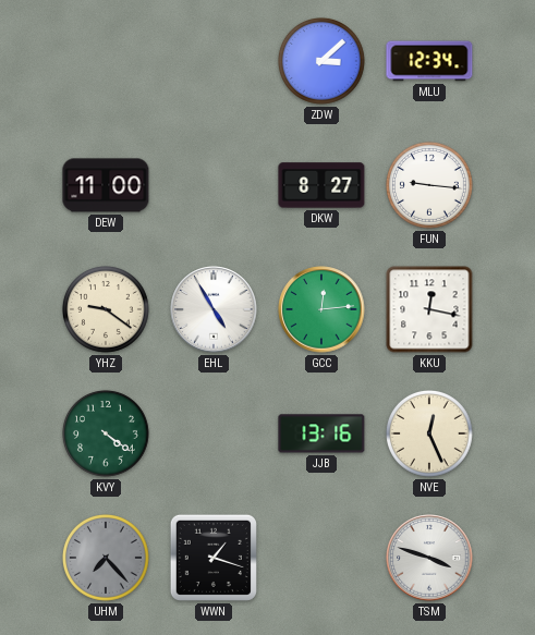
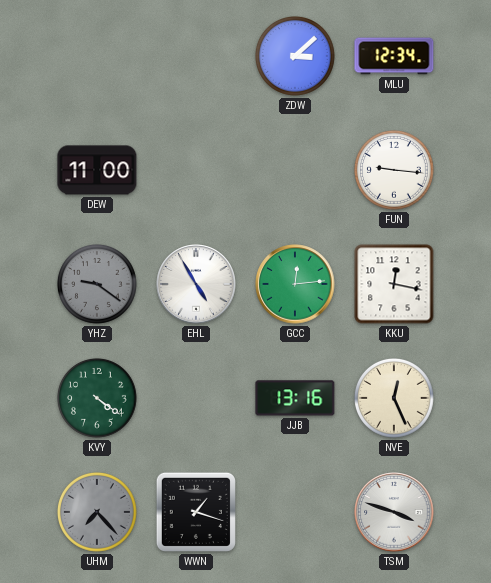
DKW: 8:27 -> none
YHZ dial: cream -> grey
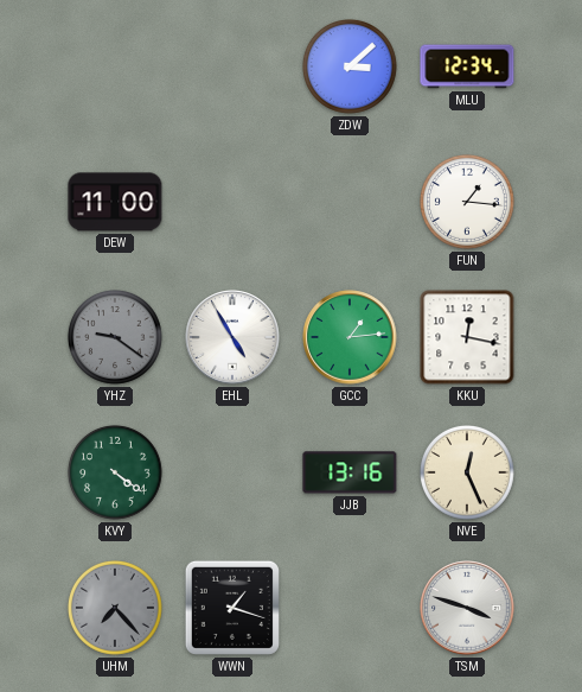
FUN: 9:16 -> 1:16
GCC: 12:14 -> 1:14
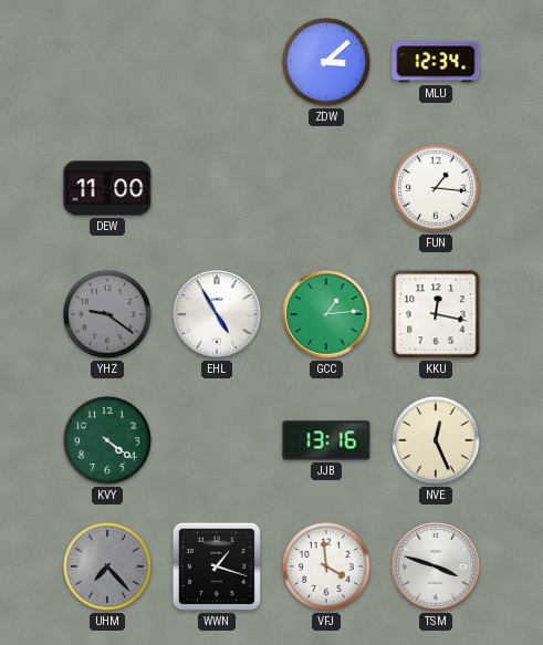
VFJ: none -> 3:59
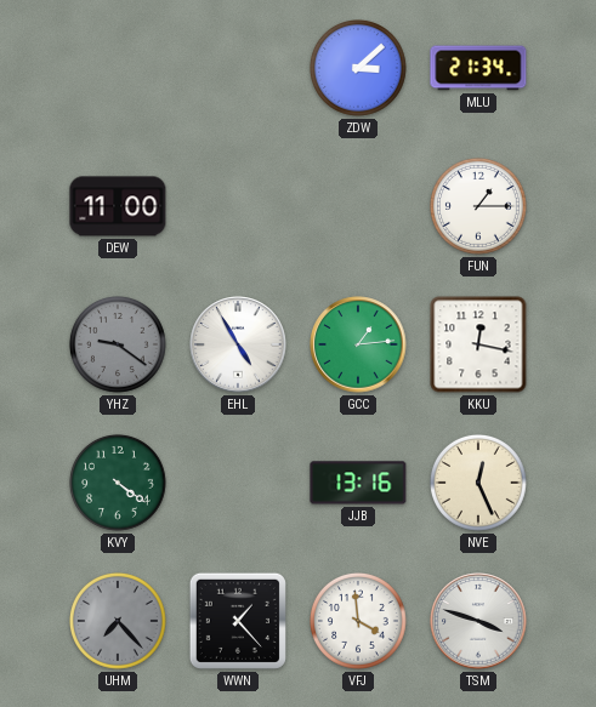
MLU: 12:34 -> 21:34
FUN: 1:16 -> 1:15
WWN: 1:18 -> 1:23
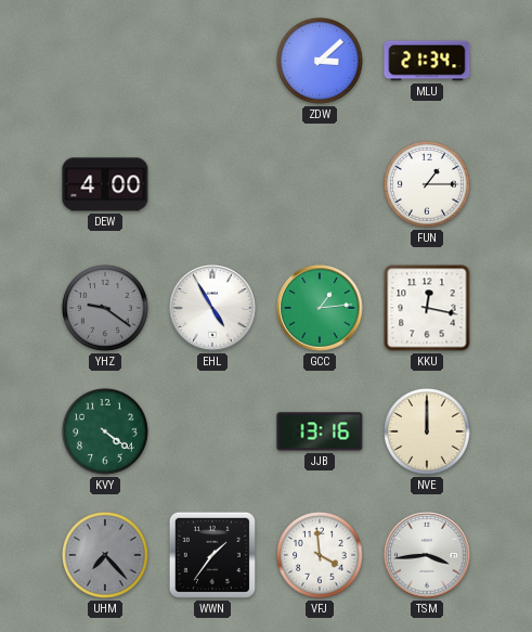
DEW: 11:00 -> 4:00
NVE: 12:26 -> 12:00
WWN: 1:23 -> 1:36
TSM: 3:48 -> 3:44
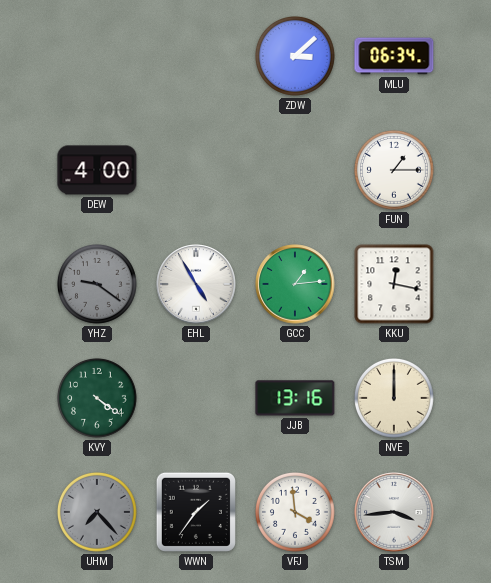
MLU: 21:34 -> 06:34
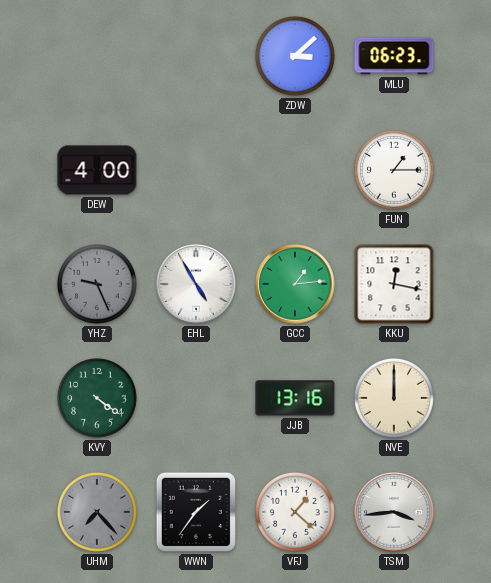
MLU: 06:34 -> 06:23
YHZ: 9:21 -> 9:26
VFJ: 3:59 -> 1:22
